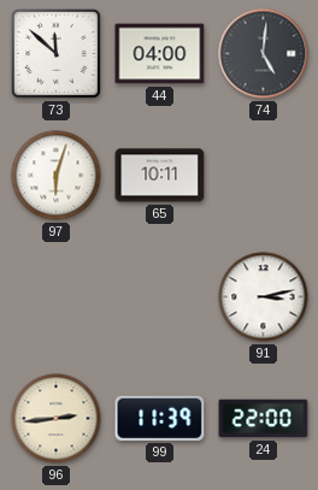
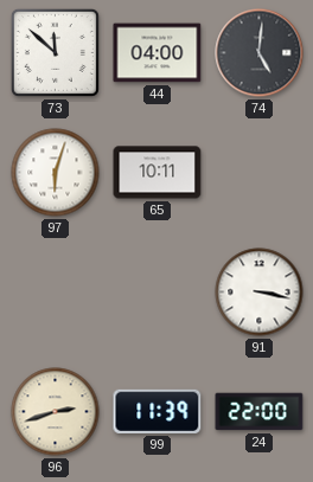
91: 3:13 -> 3:17
96: 2:44 -> 2:42
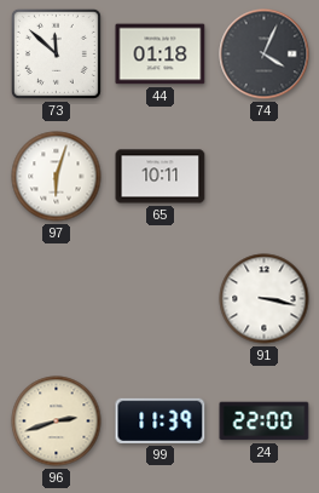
44: 04:00 -> 01:18
74: 5:01 -> 4:04
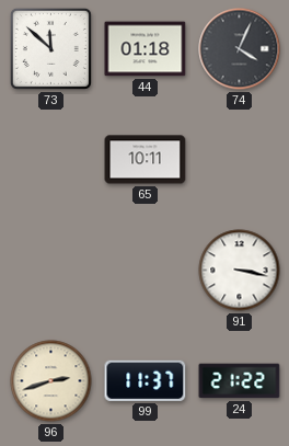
97: 6:03 -> none
99: 11:39 -> 11:37
24: 22:00 -> 21:22
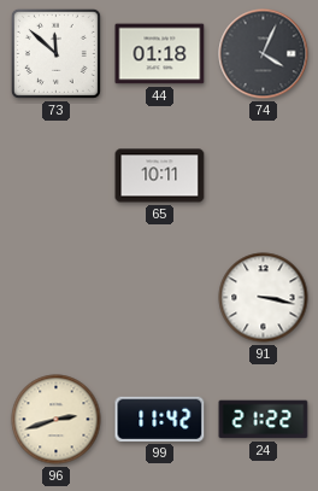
99: 11:37 -> 11:42
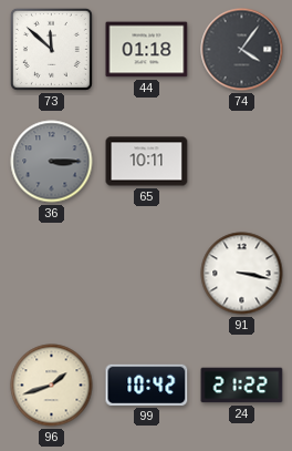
74: 4:04 -> 4:06
36: none -> 3:15
96: 2:42 -> 1:42
99: 11:42 -> 10:42
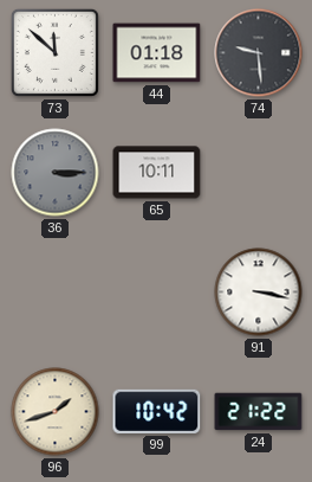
74: 4:06 -> 9:29
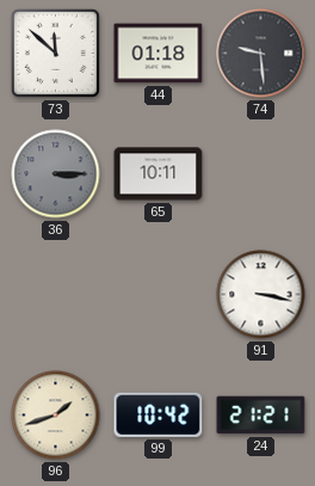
24: 21:22 -> 21:21
